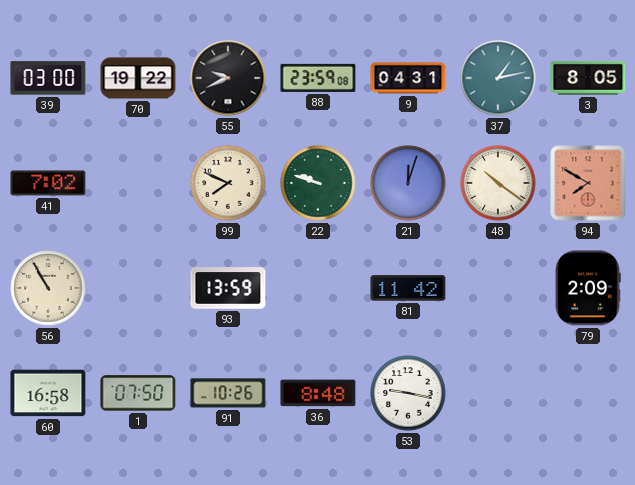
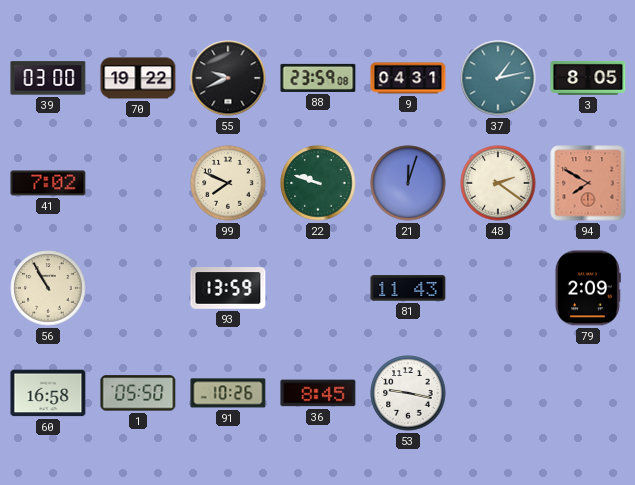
48: 10:21 -> 2:21
81: 11:42 -> 11:43
1: 07:50 -> 05:50
36: 8:48 -> 8:45
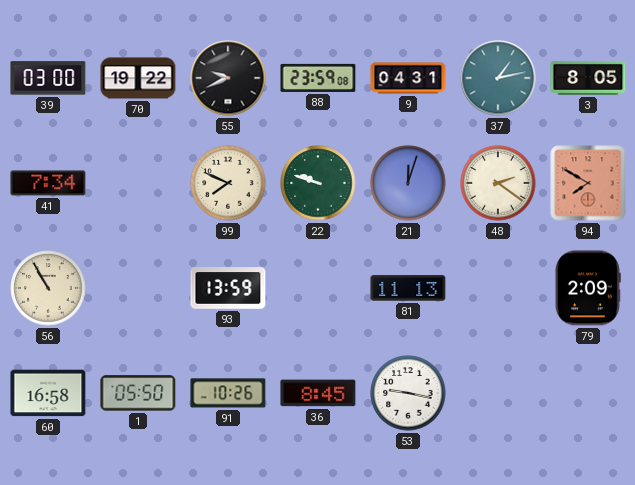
41: 7:02 -> 7:34
81: 11:43 -> 11:13
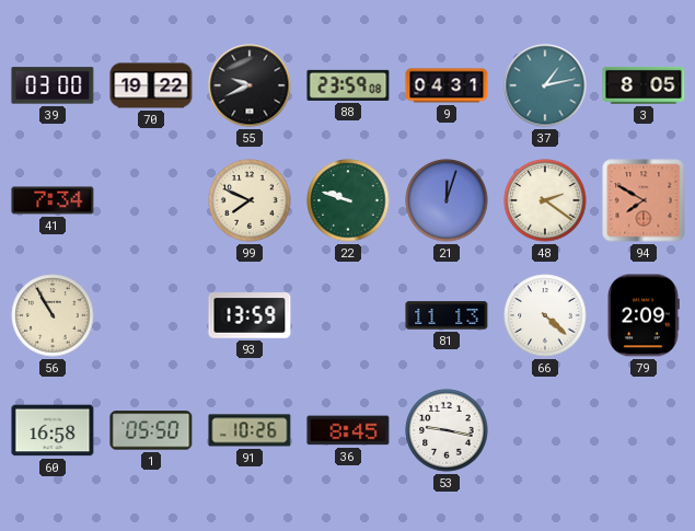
66: none -> 4:22
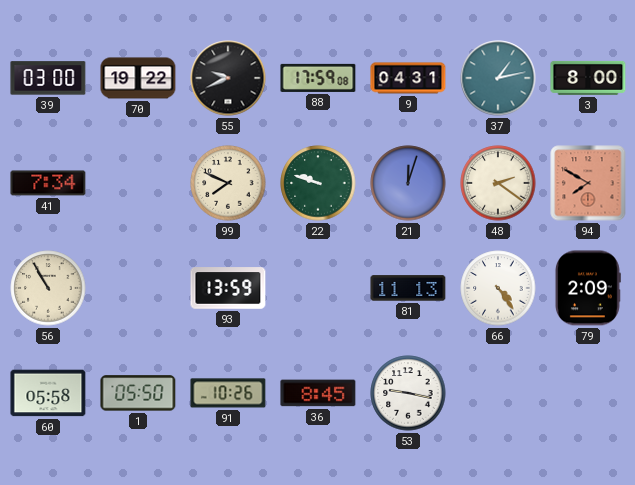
88: 23:59 -> 17:59
3: 8:05 -> 8:00
66: 4:22 -> 4:24
60: 16:58 -> 05:58
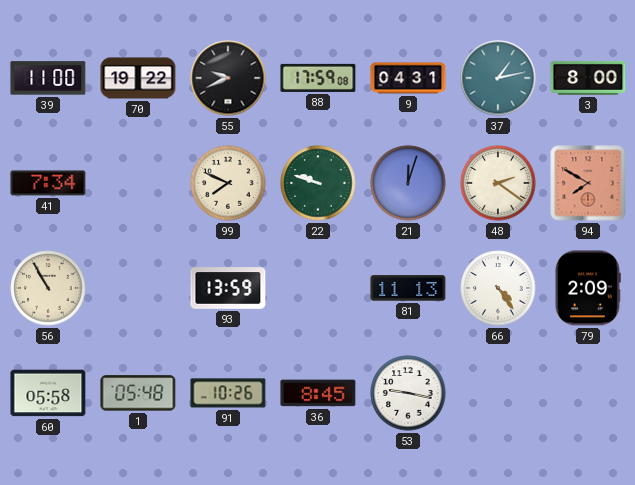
39: 03:00 -> 11:00
1: 05:50 -> 05:48
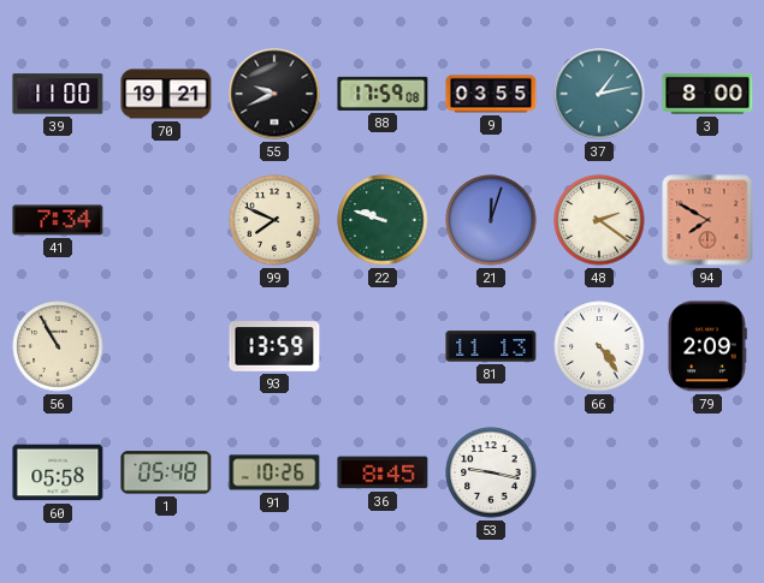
70: 19:22 -> 19:21
9: 04:31 -> 03:55
